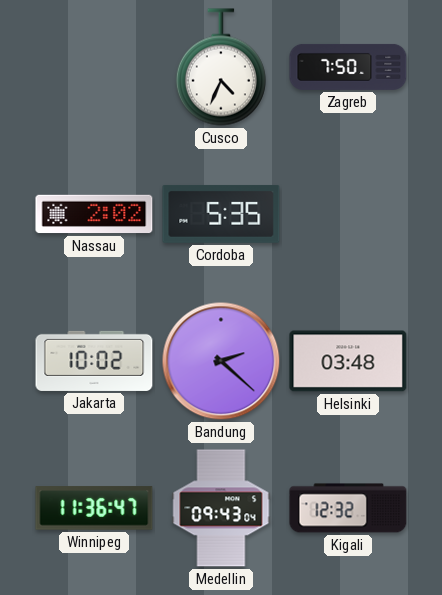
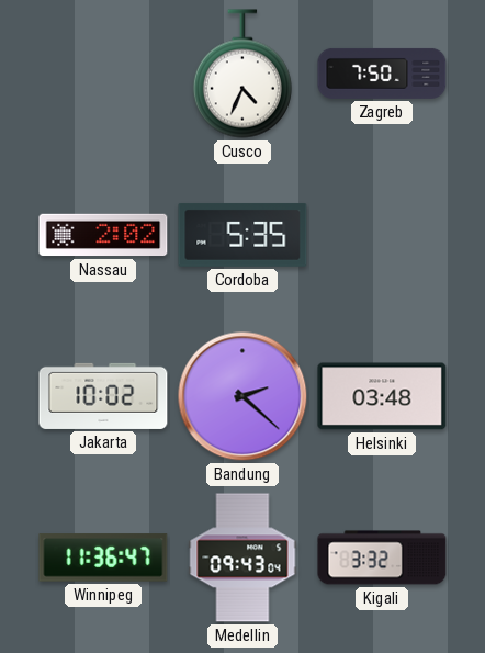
Kigali: 12:32 -> 3:32
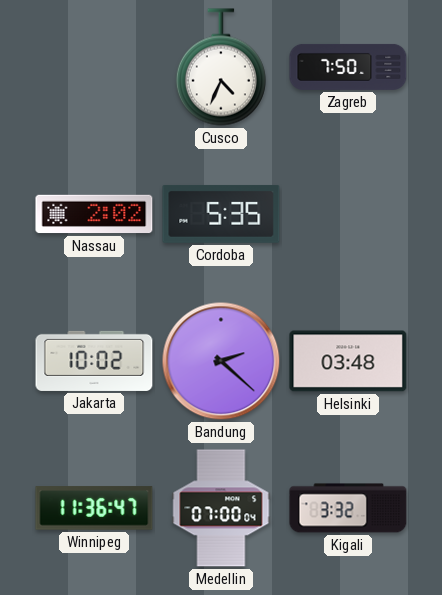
Medellin: 09:43 -> 07:00
